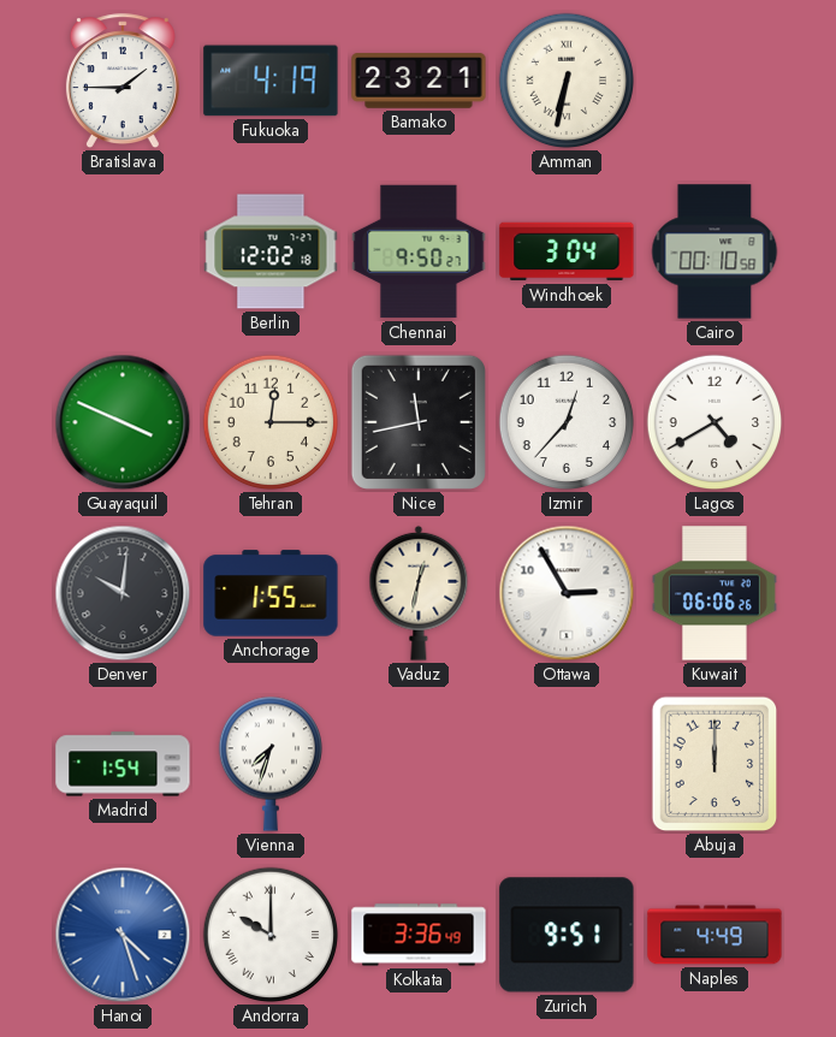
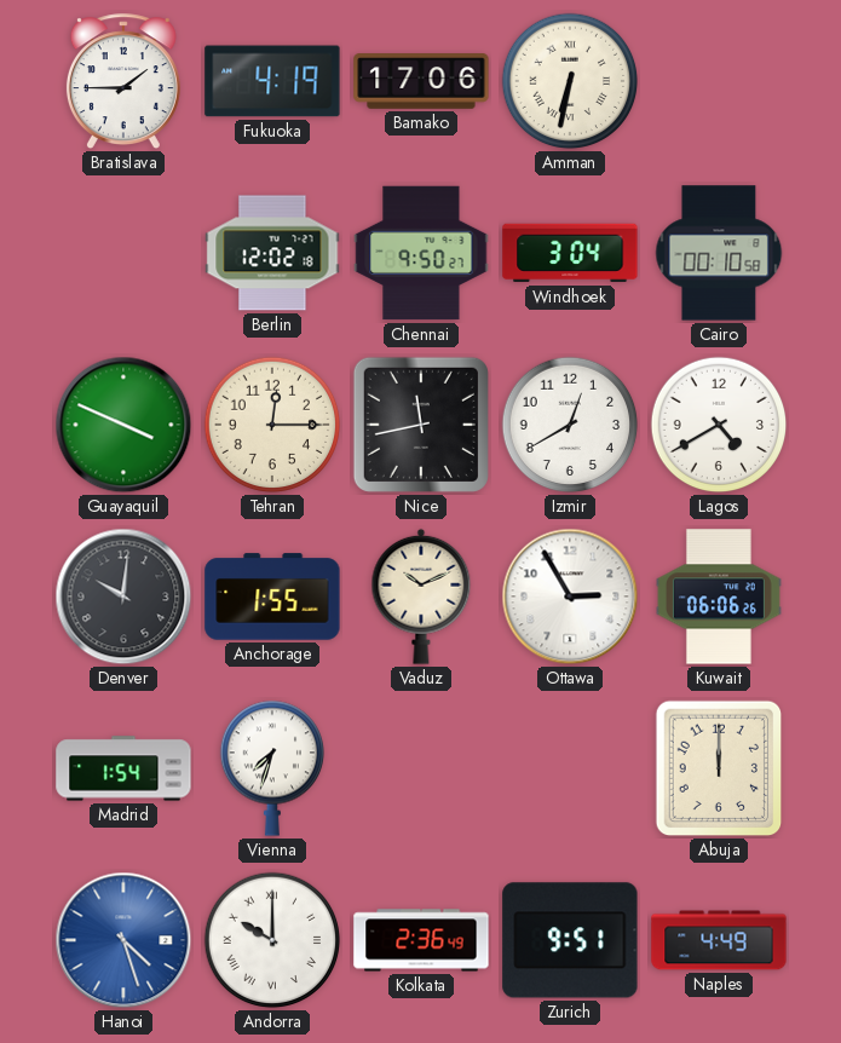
Bamako: 23:21 -> 17:06
Izmir: 12:37 -> 12:40
Vaduz: 12:32 -> 10:11
Kolkata: 3:36 -> 2:36
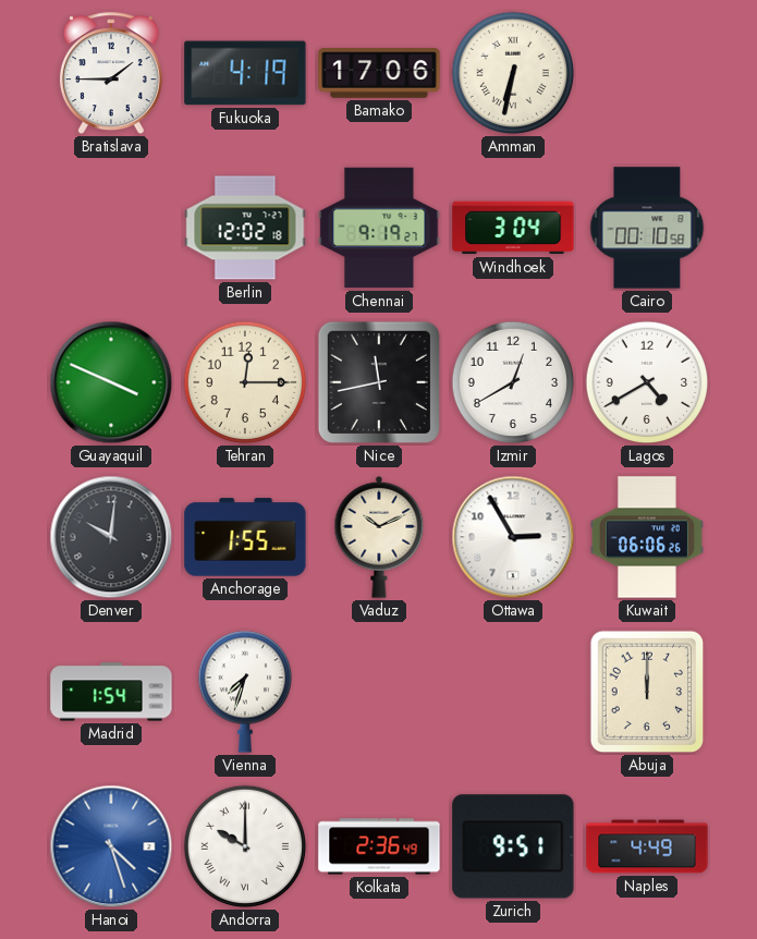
Chennai: 9:50 -> 9:19
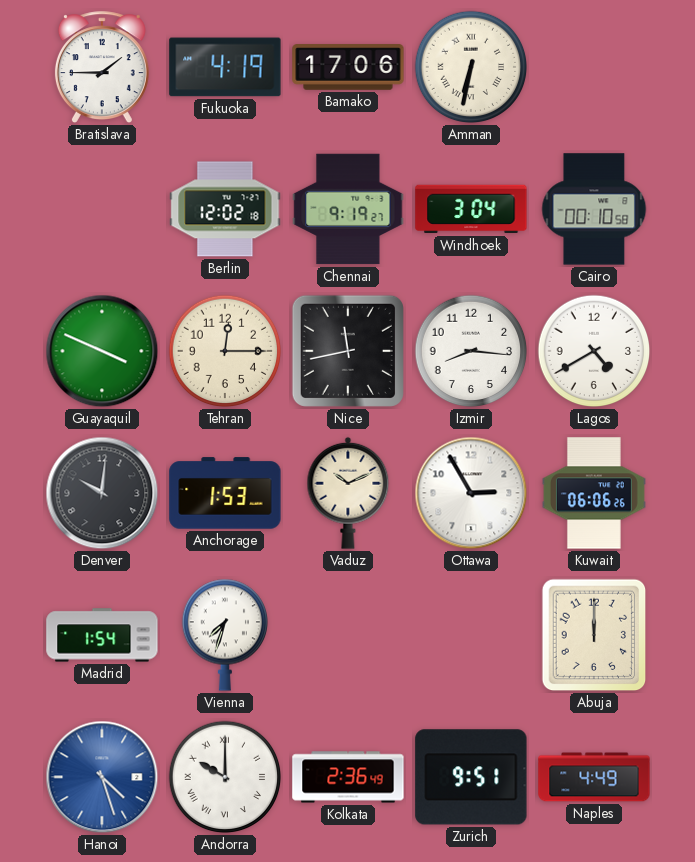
Izmir: 12:40 -> 8:16
Anchorage: 1:55 -> 1:53
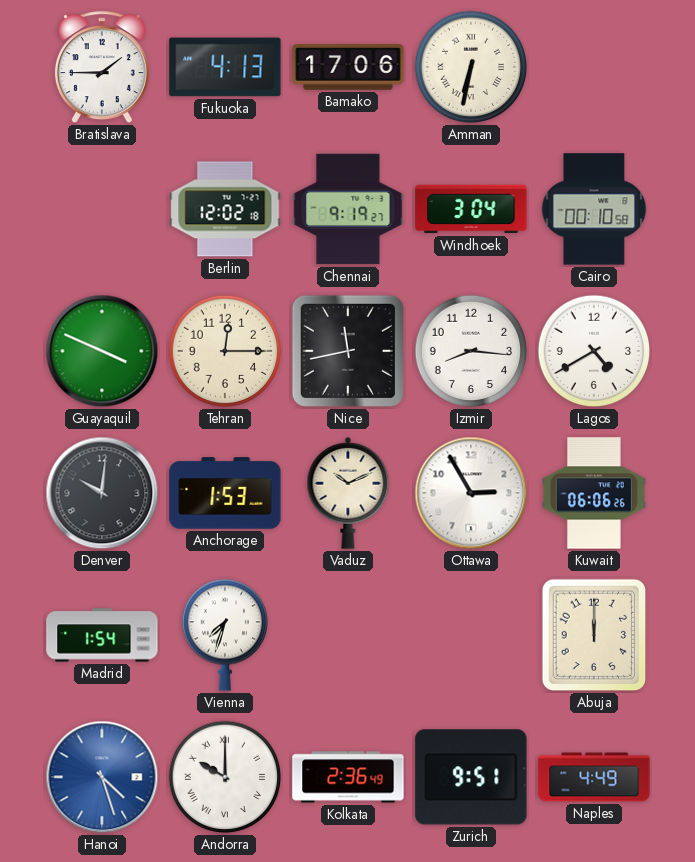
Fukuoka: 4:19 -> 4:13
